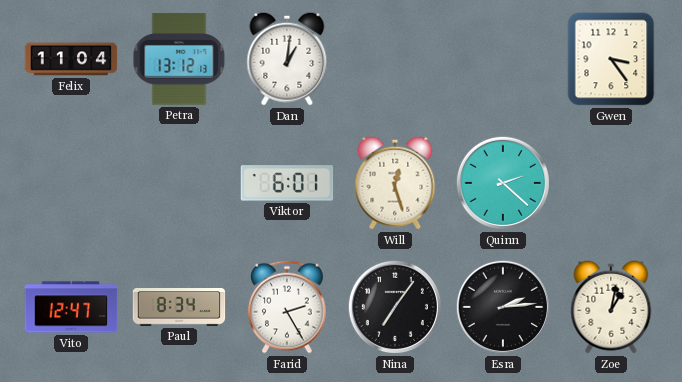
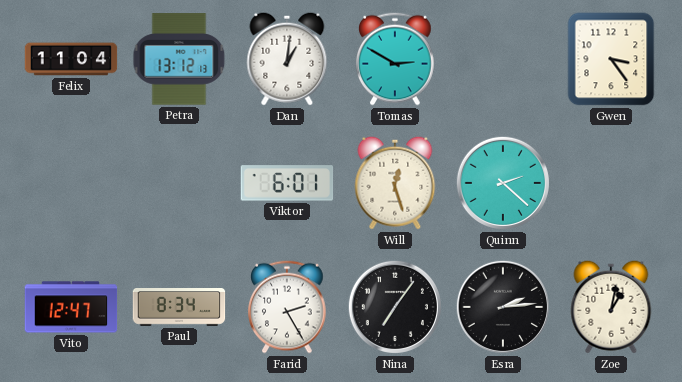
Tomas: none -> 2:50
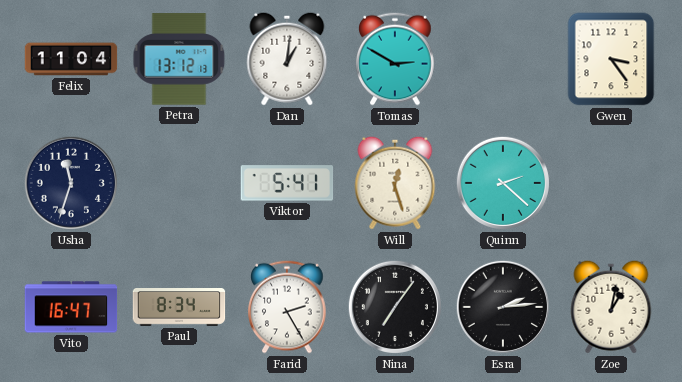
Usha: none -> 11:33
Viktor: 6:01 -> 5:41
Vito: 12:47 -> 16:47
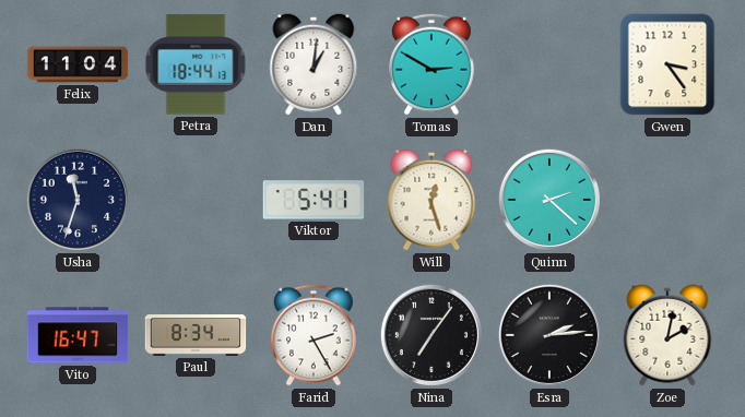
Petra: 13:12 -> 18:44
Zoe: 1:02 -> 2:02
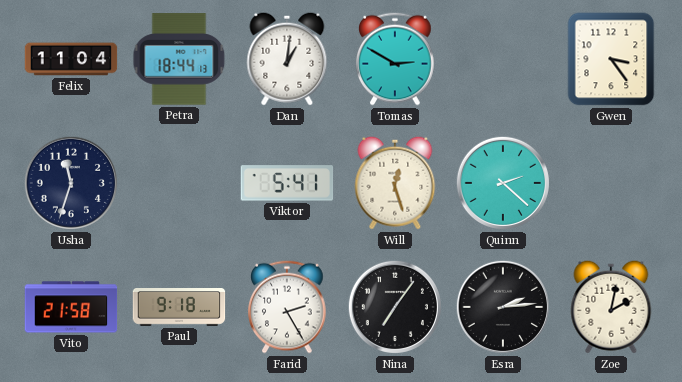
Vito: 16:47 -> 21:58
Paul: 8:34 -> 9:18
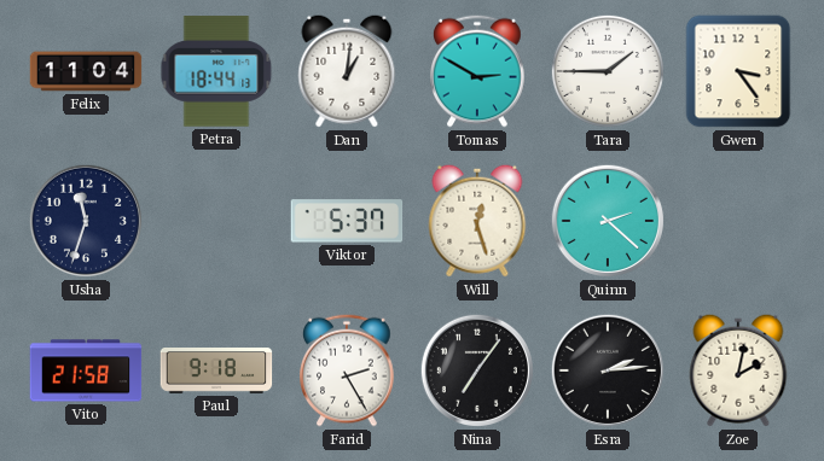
Tara: none -> 1:45
Viktor: 5:41 -> 5:37
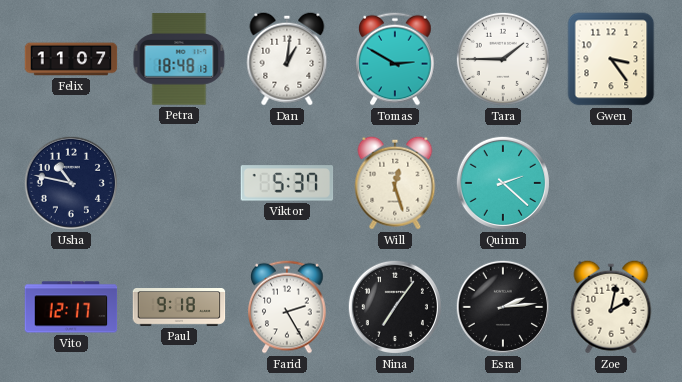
Felix: 11:04 -> 11:07
Petra: 18:44 -> 18:48
Usha: 11:33 -> 10:47
Vito: 21:58 -> 12:17
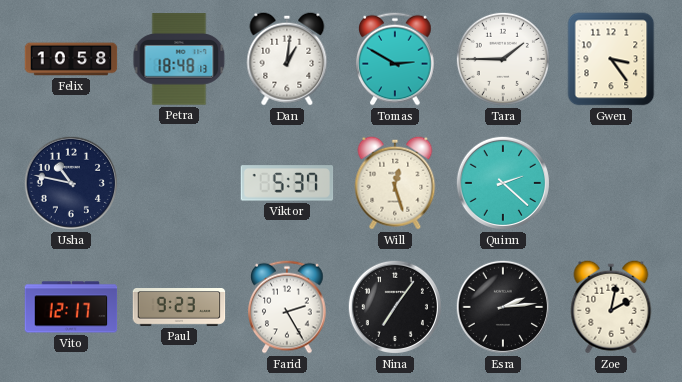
Felix: 11:07 -> 10:58
Paul: 9:18 -> 9:23
